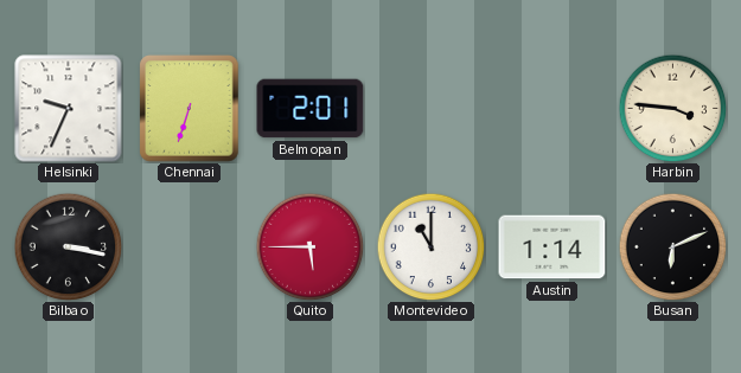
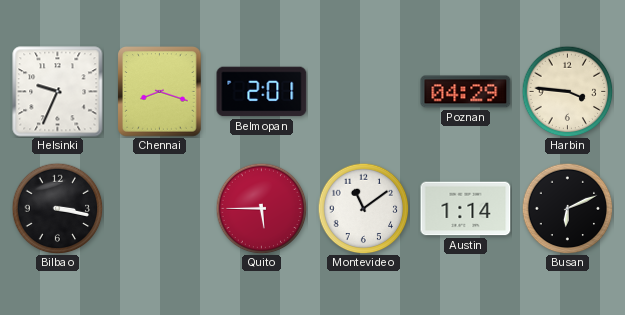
Chennai: 6:33 -> 8:18
Poznan: none -> 04:29
Montevideo: 11:00 -> 11:09
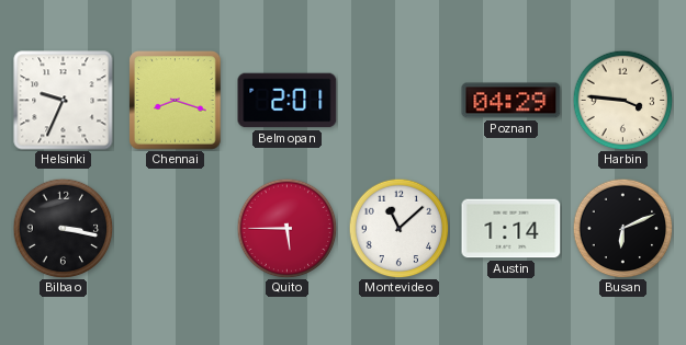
Montevideo: 11:09 -> 11:08
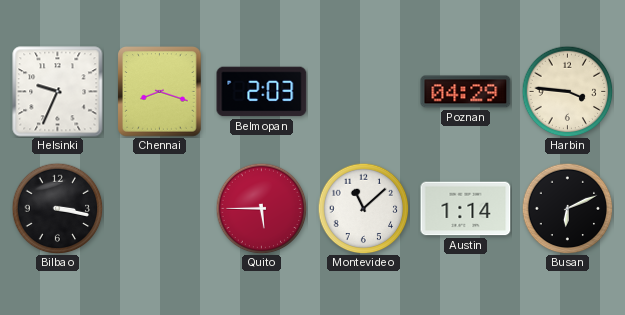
Belmopan: 2:01 -> 2:03
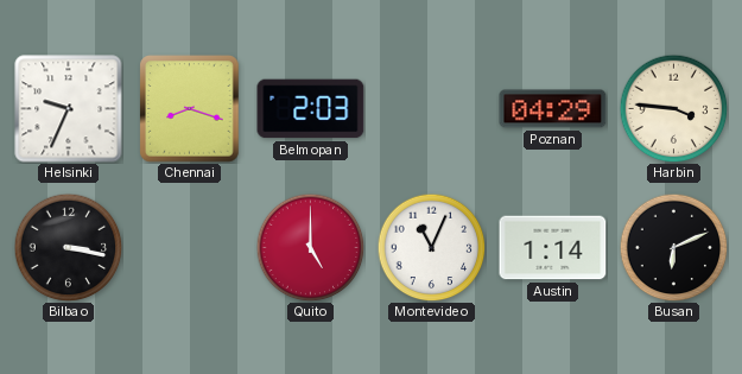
Quito: 5:45 -> 5:00
Montevideo: 11:08 -> 11:04
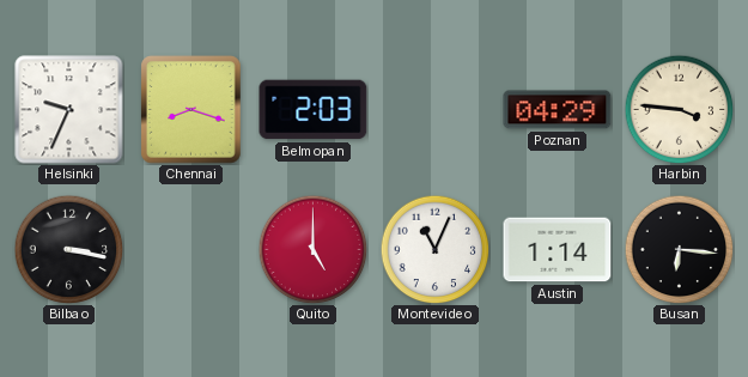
Busan: 6:11 -> 6:16
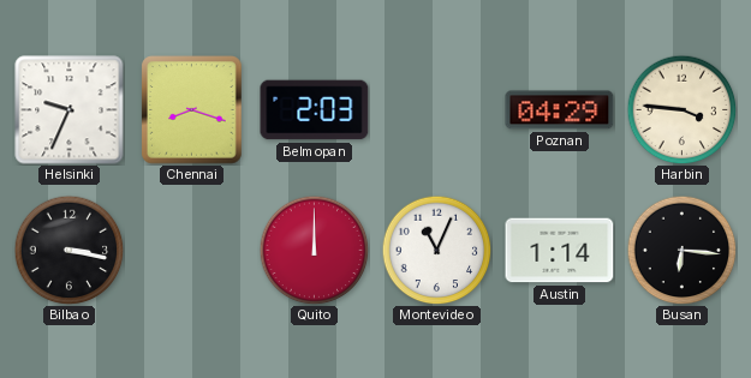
Quito: 5:00 -> 12:00
